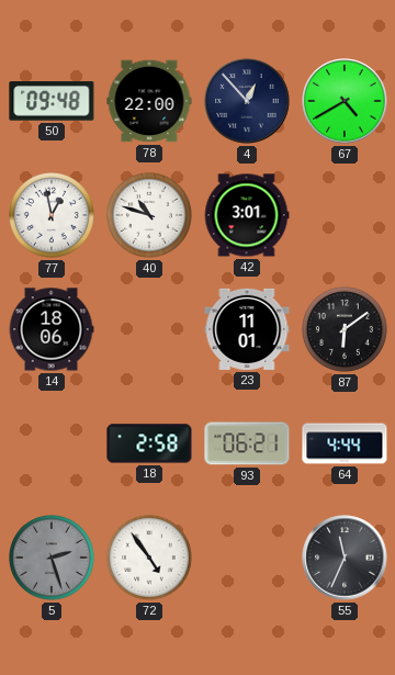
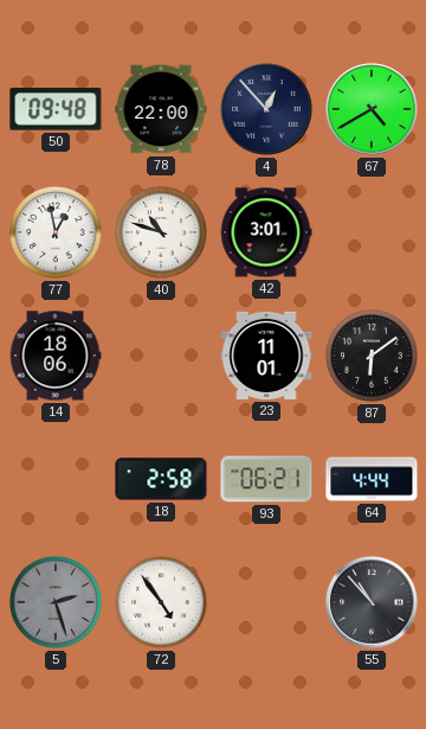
55: 11:34 -> 10:53
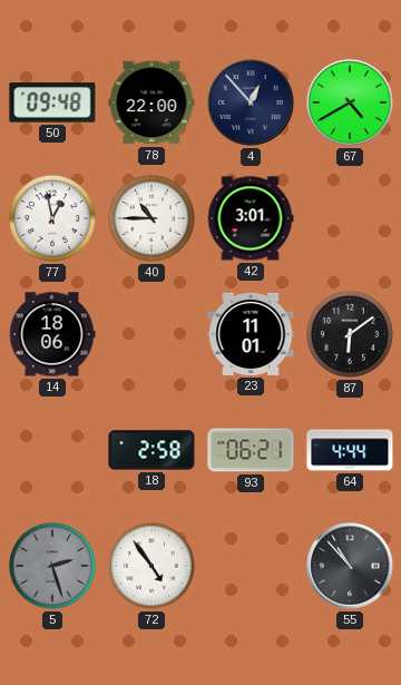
40: 10:48 -> 10:45
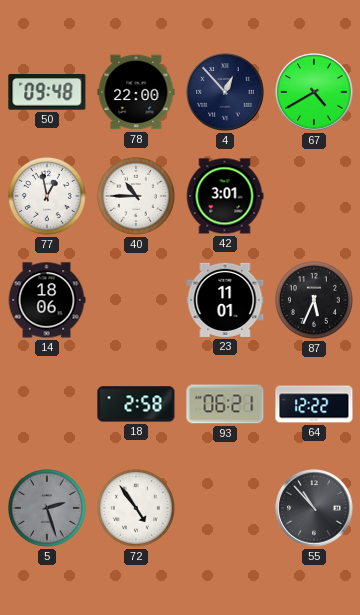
87: 6:09 -> 5:34
64: 4:44 -> 12:22
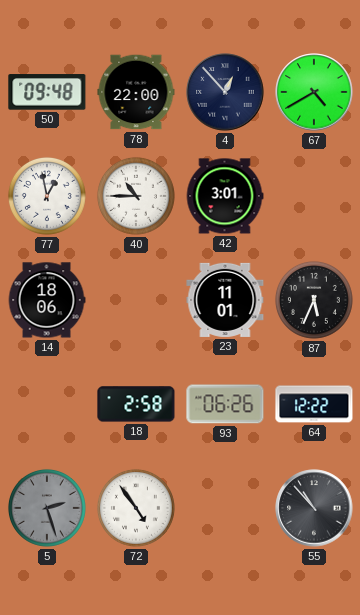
93: 06:21 -> 06:26
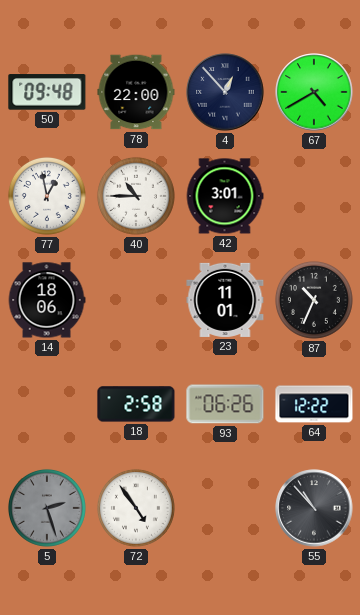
87: 5:34 -> 10:34
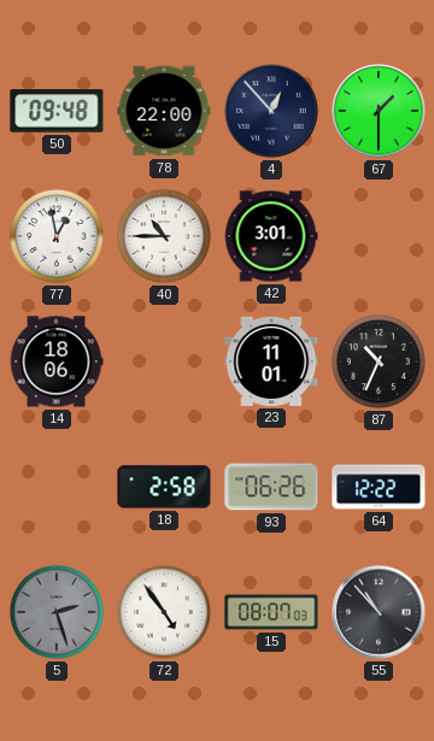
67: 4:40 -> 1:30
15: none -> 08:07
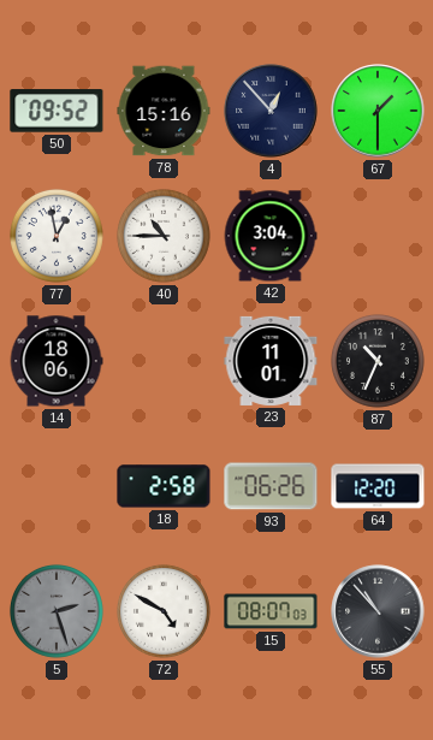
50: 09:48 -> 09:52
78: 22:00 -> 15:16
42: 3:01 -> 3:04
64: 12:22 -> 12:20
72: 4:54 -> 4:50
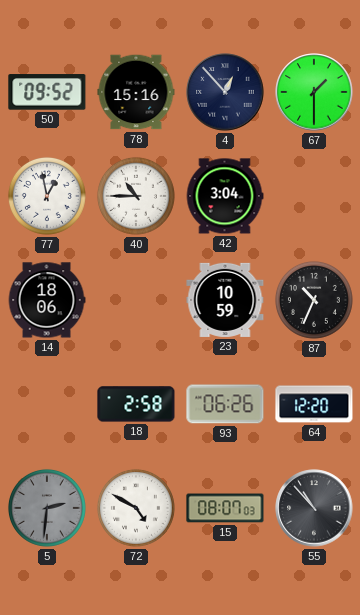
23: 11:01 -> 10:59
5: 2:27 -> 2:31
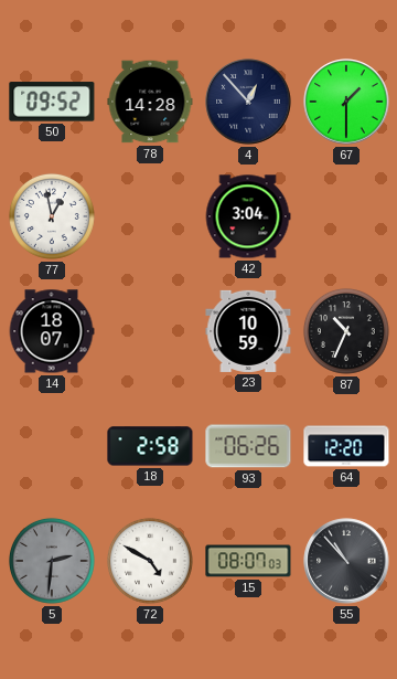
78: 15:16 -> 14:28
40: 10:45 -> none
14: 18:06 -> 18:07
